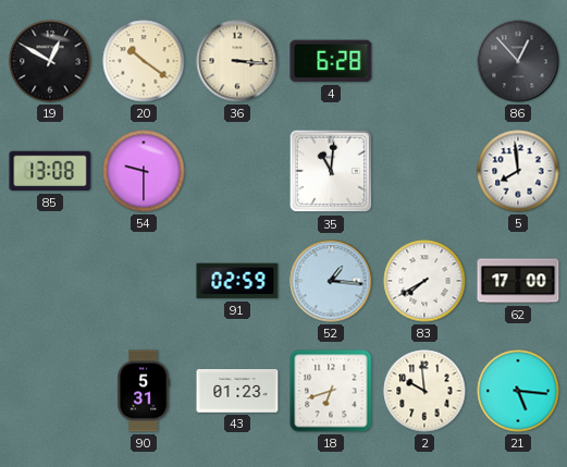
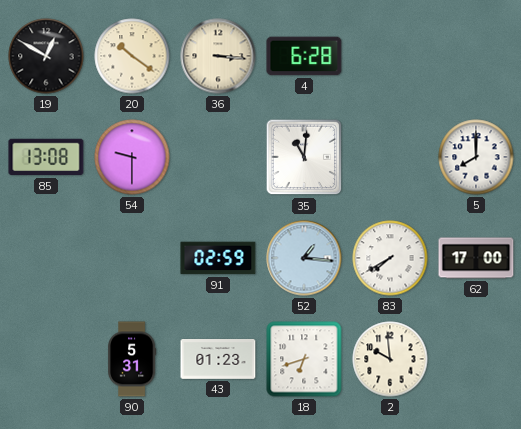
86: 12:53 -> none
5: 7:59 -> 8:00
21: 5:16 -> none
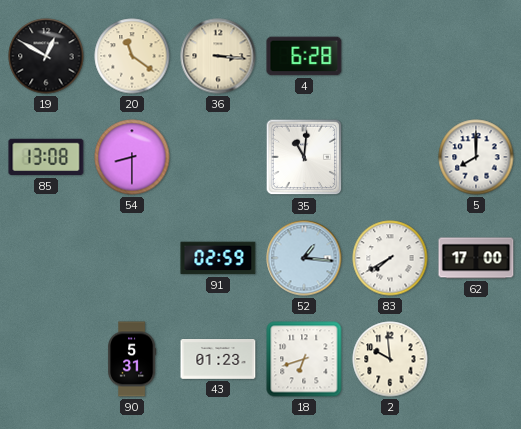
20: 10:21 -> 11:21
54: 9:30 -> 8:30
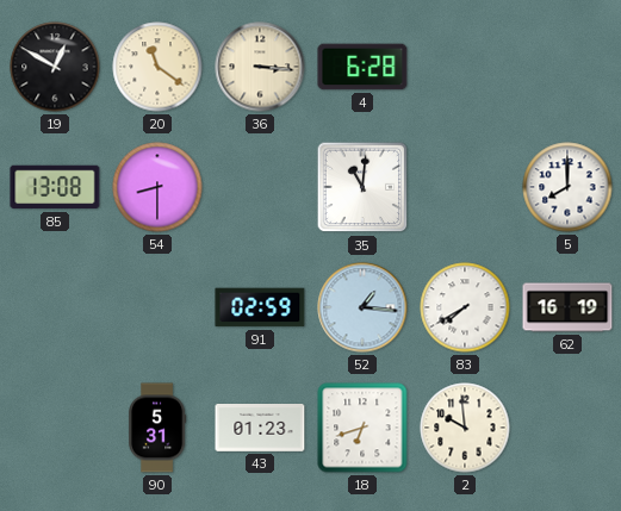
62: 17:00 -> 16:19
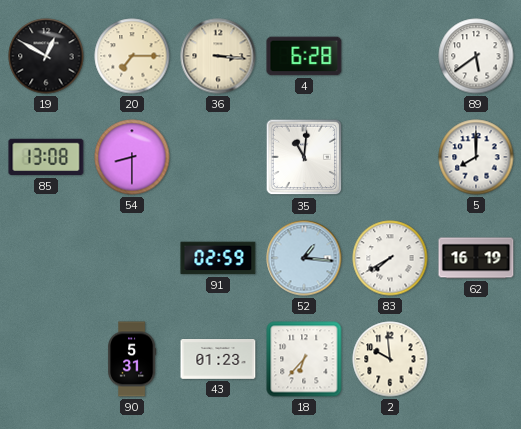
20: 11:21 -> 7:15
89: none -> 5:39
18: 6:42 -> 6:37
